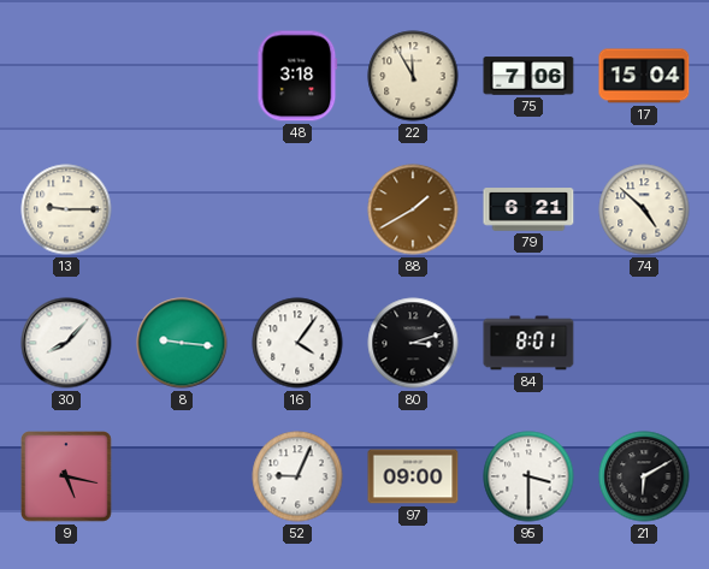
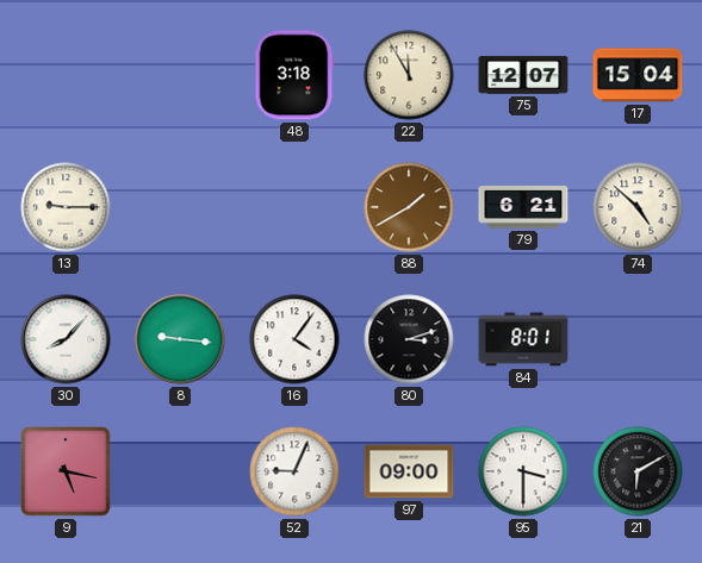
75: 7:06 -> 12:07
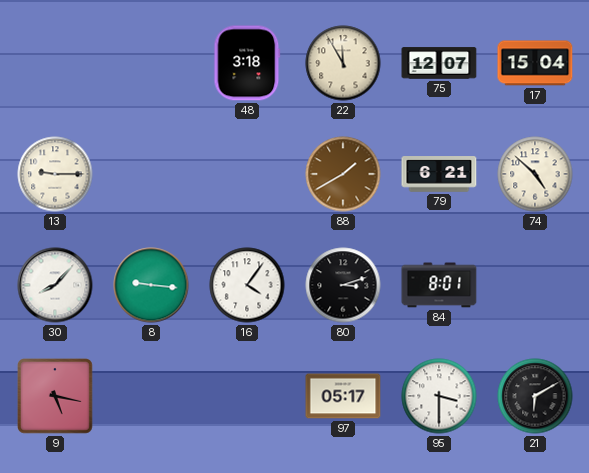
52: 9:04 -> none
97: 09:00 -> 05:17
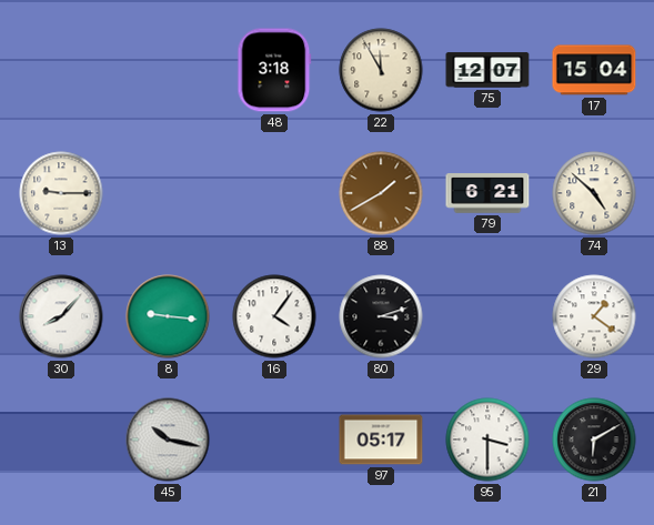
84: 8:01 -> none
29: none -> 1:21
9: 5:17 -> none
45: none -> 10:17
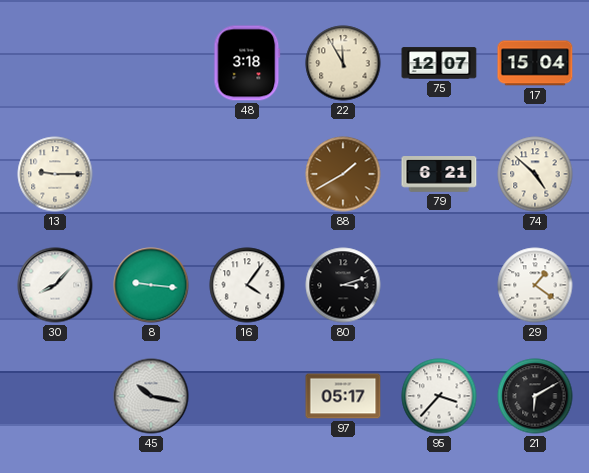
95: 3:30 -> 3:37
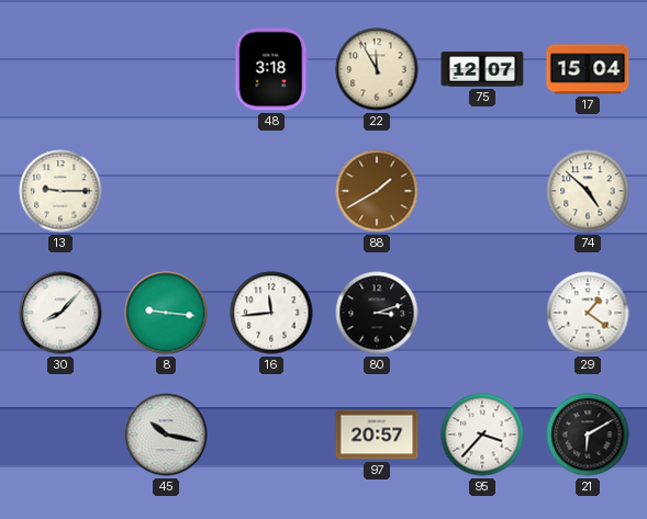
79: 6:21 -> none
16: 4:06 -> 11:44
97: 05:17 -> 20:57
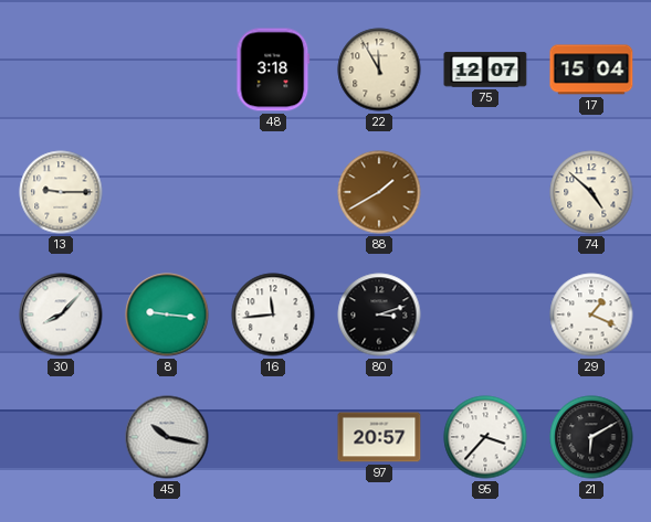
29: 1:21 -> 1:19
